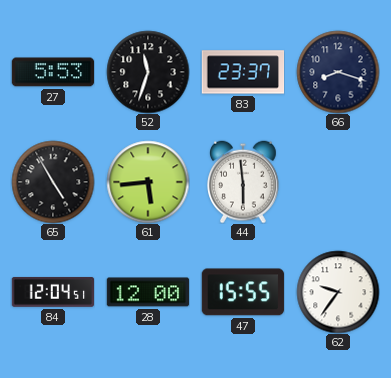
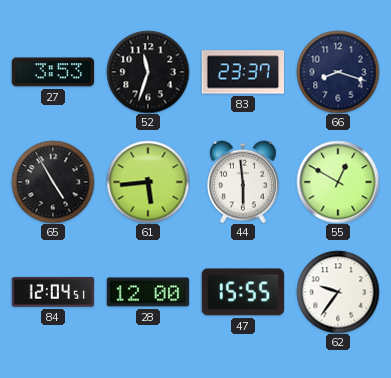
27: 5:53 -> 3:53
55: none -> 12:50
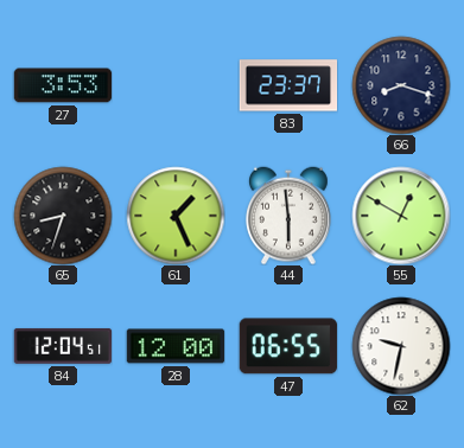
52: 11:33 -> none
65: 4:55 -> 8:33
61: 5:44 -> 1:26
47: 15:55 -> 06:55
62: 9:36 -> 9:32
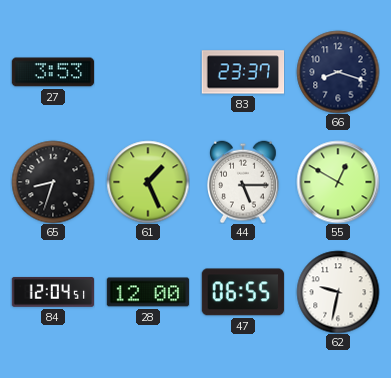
44: 5:59 -> 5:15
